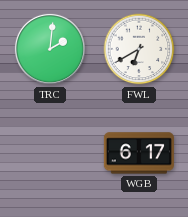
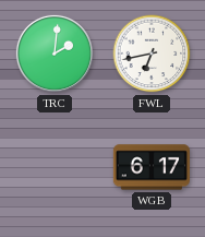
FWL: 6:40 -> 6:43
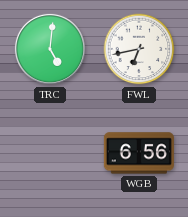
TRC: 2:01 -> 5:01
WGB: 6:17 -> 6:56
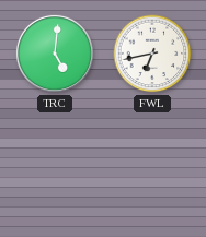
WGB: 6:56 -> none
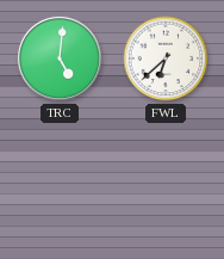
FWL: 6:43 -> 6:38
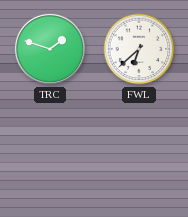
TRC: 5:01 -> 1:48
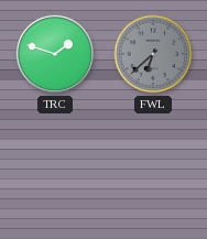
FWL dial: white -> grey
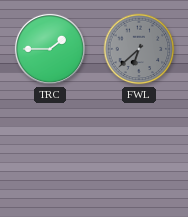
TRC: 1:48 -> 1:45
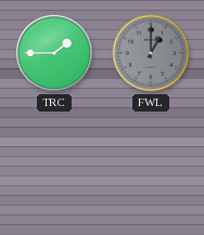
FWL: 6:38 -> 1:00
